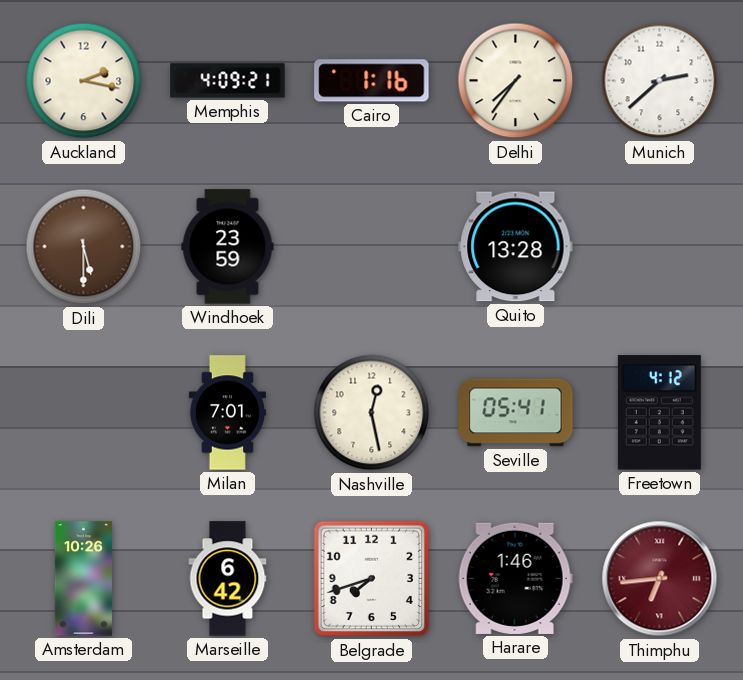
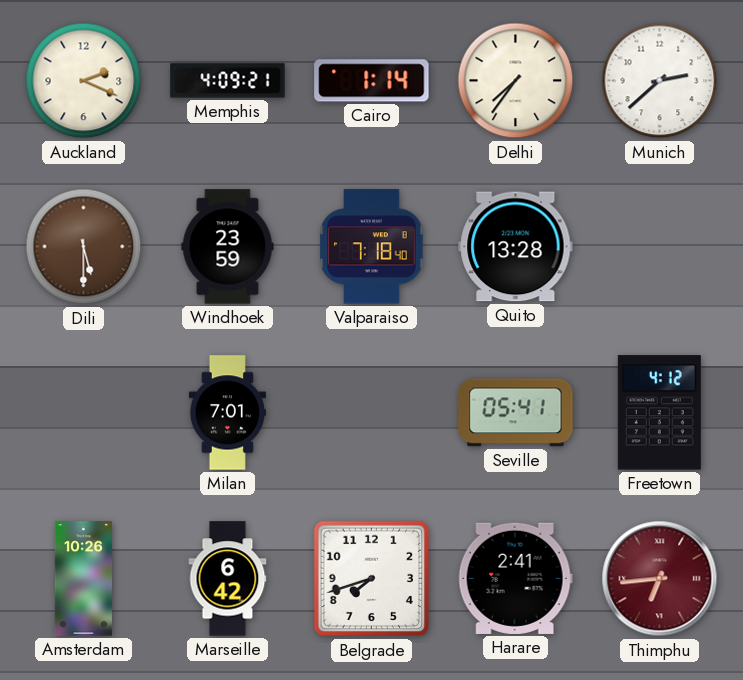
Auckland: 2:17 -> 2:19
Cairo: 1:16 -> 1:14
Valparaiso: none -> 7:18
Nashville: 12:28 -> none
Harare: 1:46 -> 2:41
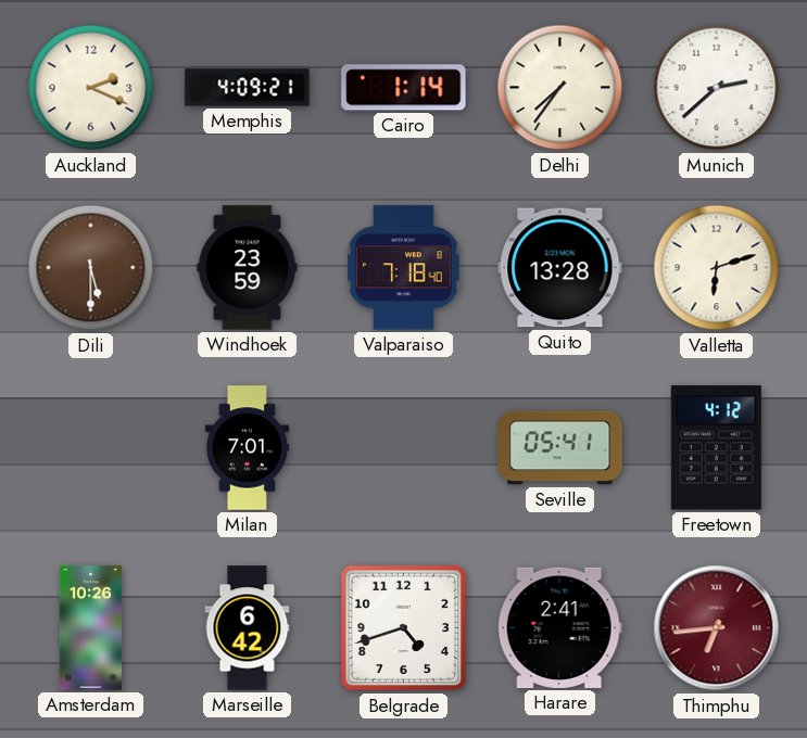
Valletta: none -> 6:12
Belgrade: 7:42 -> 4:42
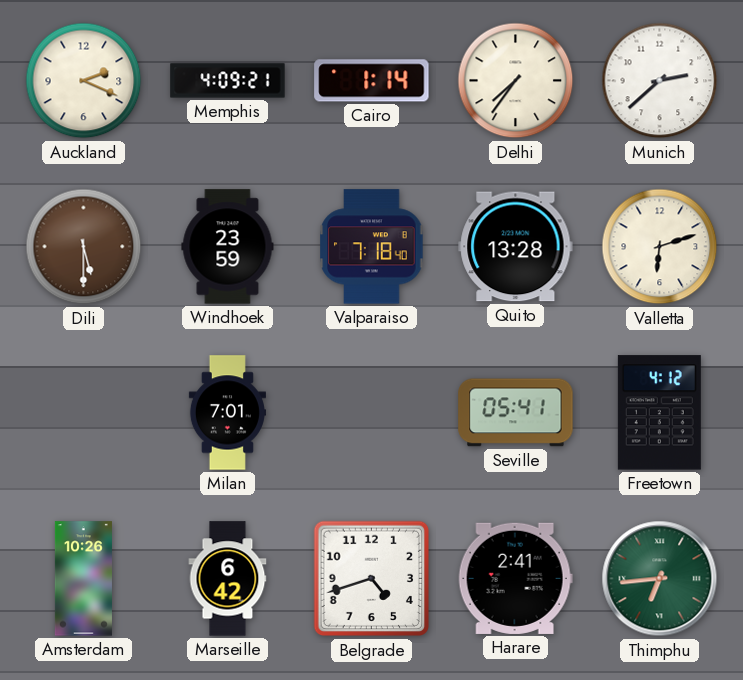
Thimphu dial: burgundy -> green
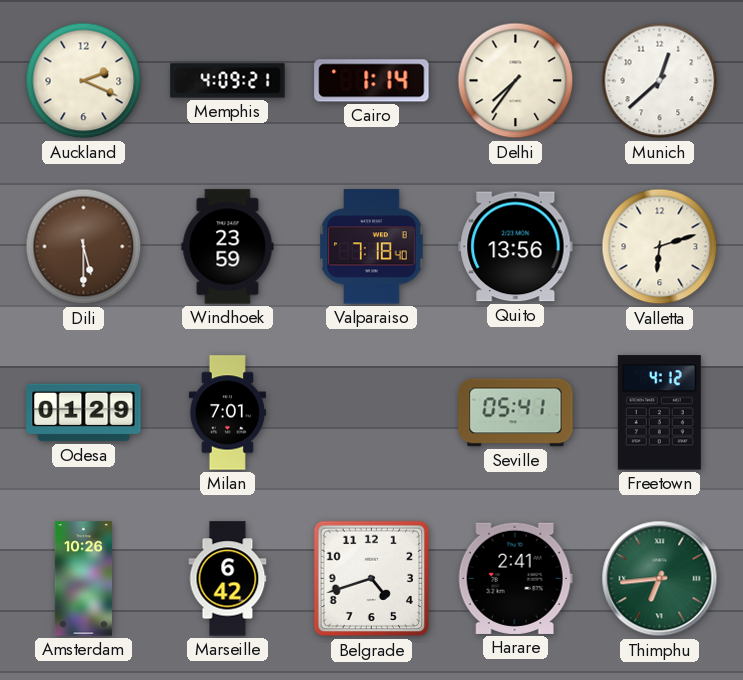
Munich: 2:38 -> 12:38
Quito: 13:28 -> 13:56
Odesa: none -> 01:29
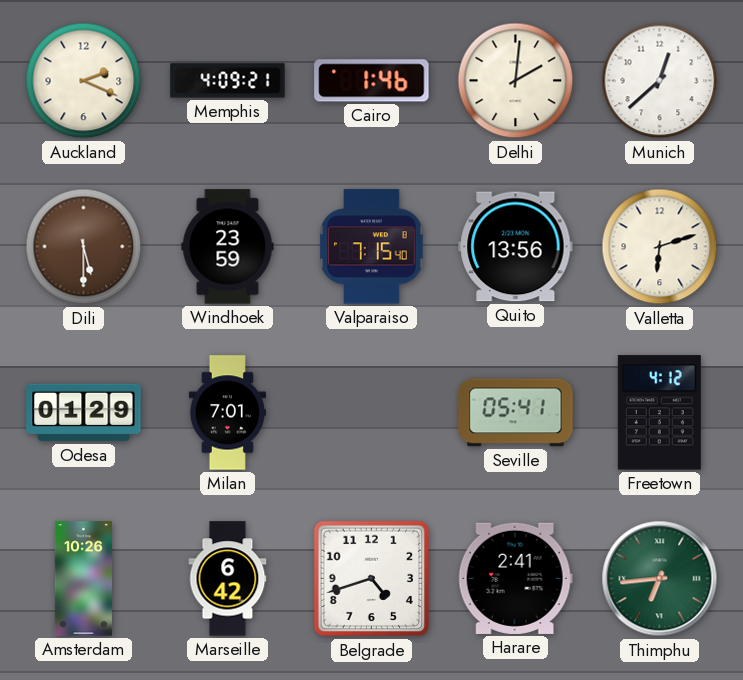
Cairo: 1:14 -> 1:46
Delhi: 7:36 -> 2:01
Valparaiso: 7:18 -> 7:15
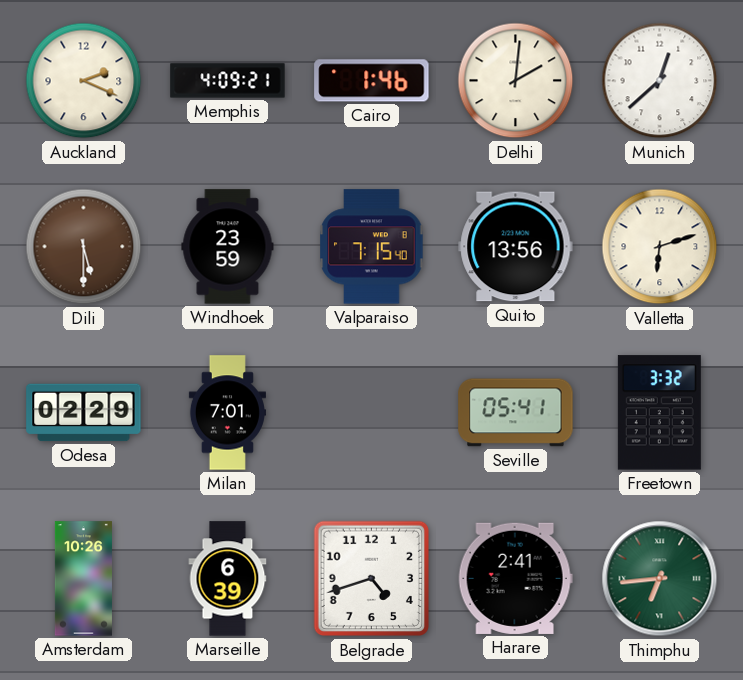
Odesa: 01:29 -> 02:29
Freetown: 4:12 -> 3:32
Marseille: 6:42 -> 6:39
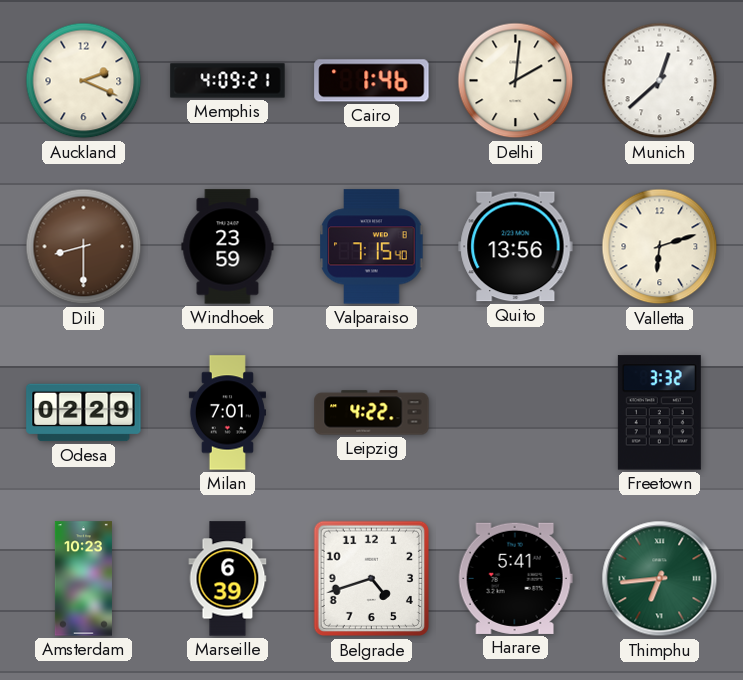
Dili: 5:30 -> 8:30
Leipzig: none -> 4:22
Seville: 05:41 -> none
Amsterdam: 10:26 -> 10:23
Harare: 2:41 -> 5:41
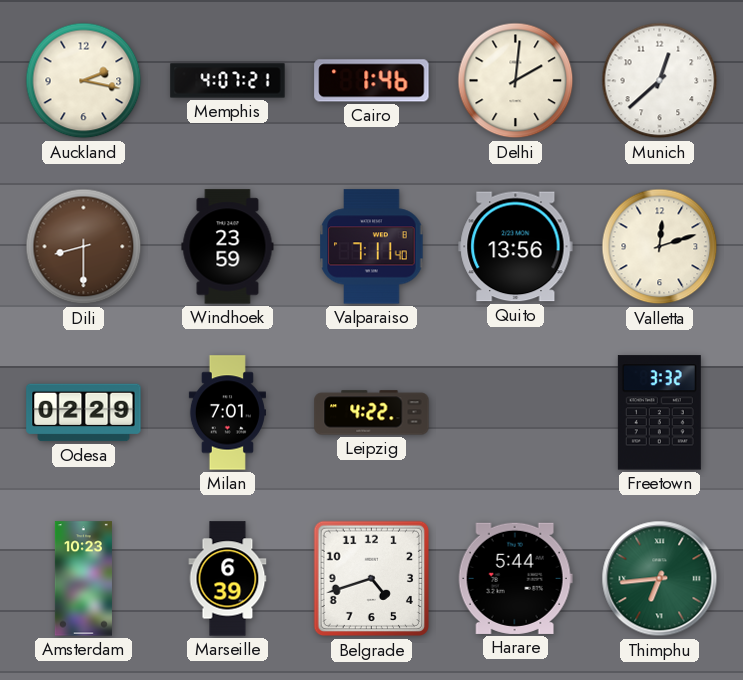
Auckland: 2:19 -> 2:17
Memphis: 4:09 -> 4:07
Valparaiso: 7:15 -> 7:11
Valletta: 6:12 -> 12:12
Harare: 5:41 -> 5:44
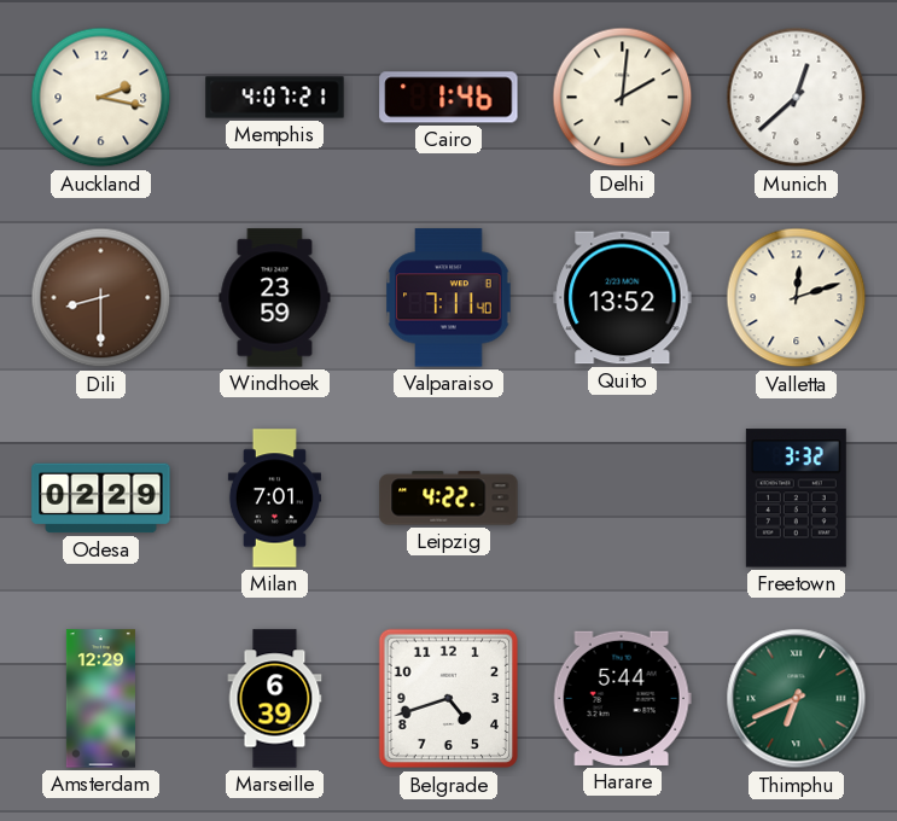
Quito: 13:56 -> 13:52
Amsterdam: 10:23 -> 12:29
Thimphu: 6:44 -> 6:41
